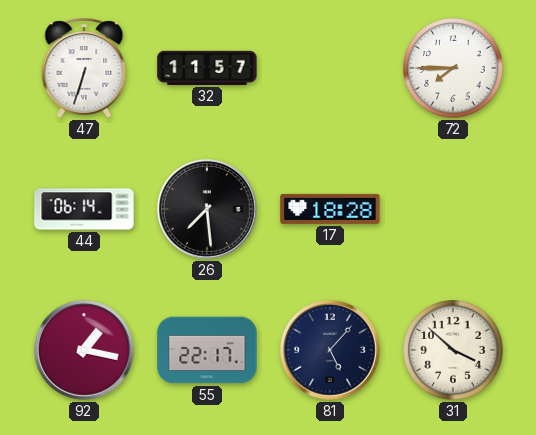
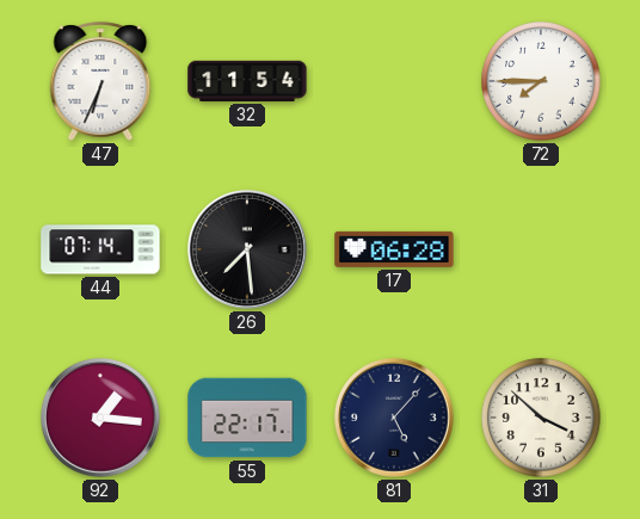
47: 6:33 -> 6:34
32: 11:57 -> 11:54
44: 06:14 -> 07:14
17: 18:28 -> 06:28
92: 1:17 -> 1:16
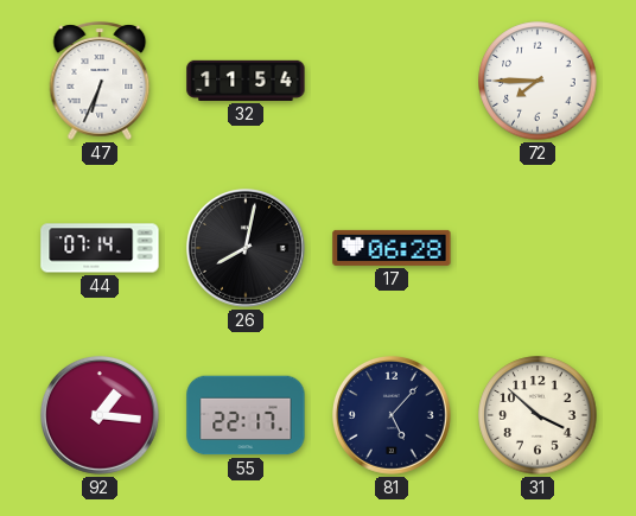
26: 7:29 -> 8:02
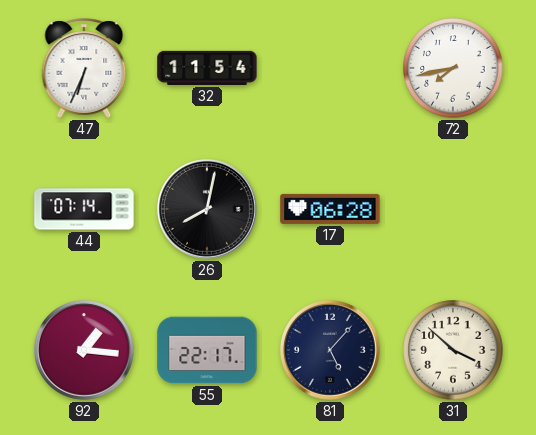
72: 7:45 -> 7:43
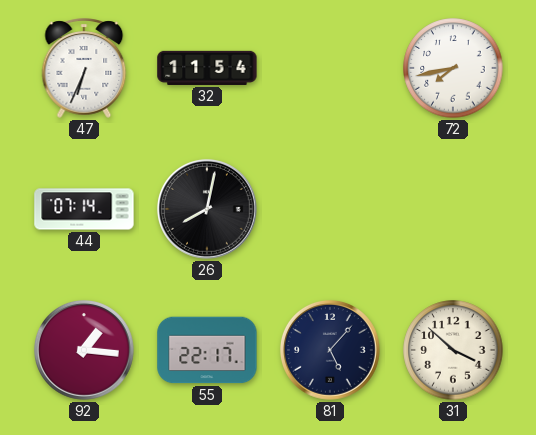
17: 06:28 -> none
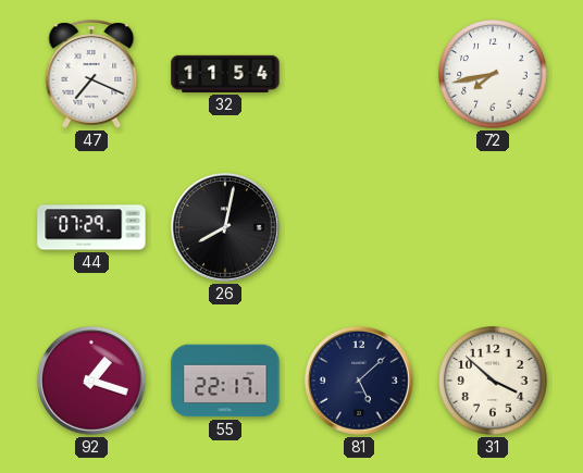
47: 6:34 -> 7:19
44: 07:14 -> 07:29
92: 1:16 -> 1:18
81: 5:07 -> 5:08
